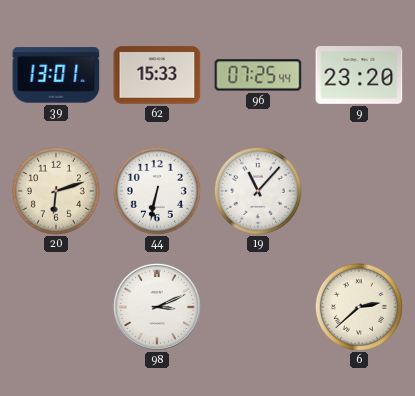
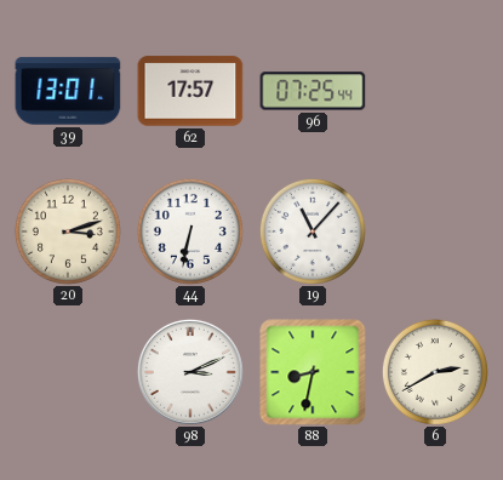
62: 15:33 -> 17:57
9: 23:20 -> none
20: 6:12 -> 3:12
88: none -> 8:32
6: 2:38 -> 2:40
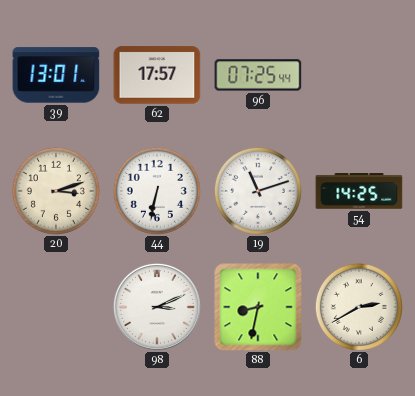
19: 11:07 -> 11:12
54: none -> 14:25
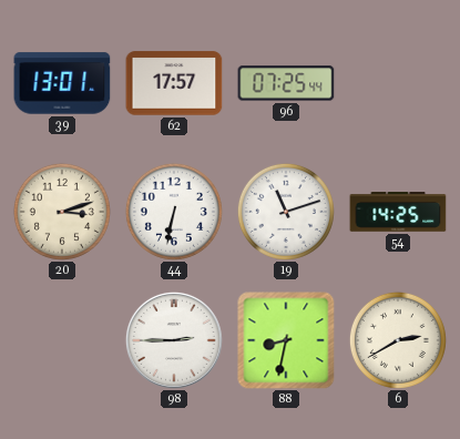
98: 3:11 -> 2:45
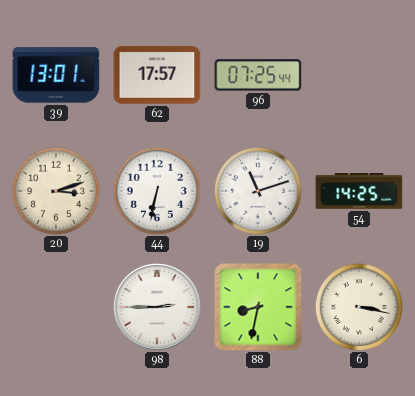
6: 2:40 -> 3:17
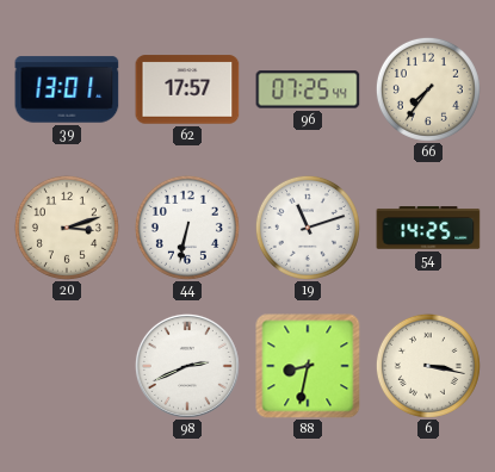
66: none -> 7:36
98: 2:45 -> 2:41
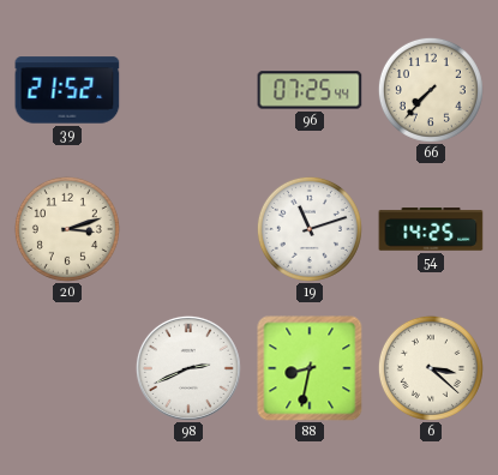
39: 13:01 -> 21:52
62: 17:57 -> none
66: 7:36 -> 7:37
44: 6:32 -> none
6: 3:17 -> 3:22
